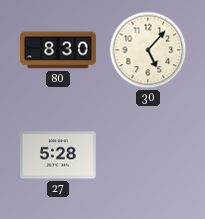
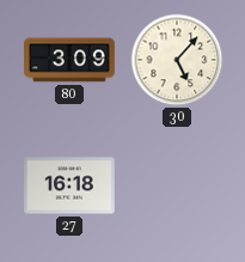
80: 8:30 -> 3:09
27: 5:28 -> 16:18
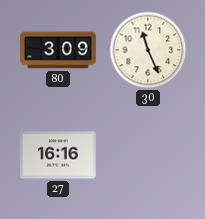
30: 5:07 -> 11:26
27: 16:18 -> 16:16
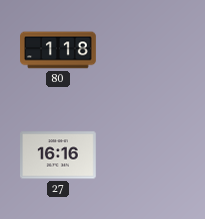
80: 3:09 -> 1:18
30: 11:26 -> none
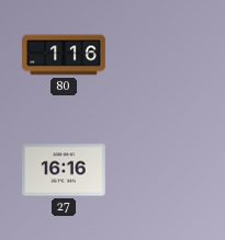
80: 1:18 -> 1:16
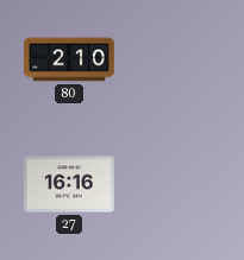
80: 1:16 -> 2:10
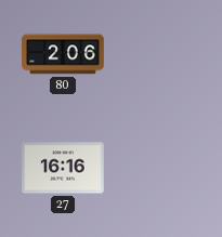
80: 2:10 -> 2:06
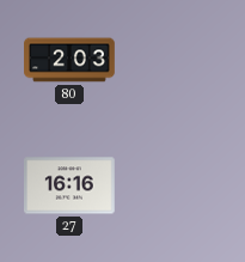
80: 2:06 -> 2:03
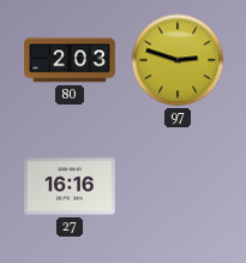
97: none -> 2:48
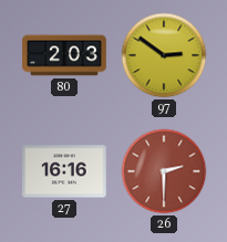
97: 2:48 -> 2:51
26: none -> 2:30
